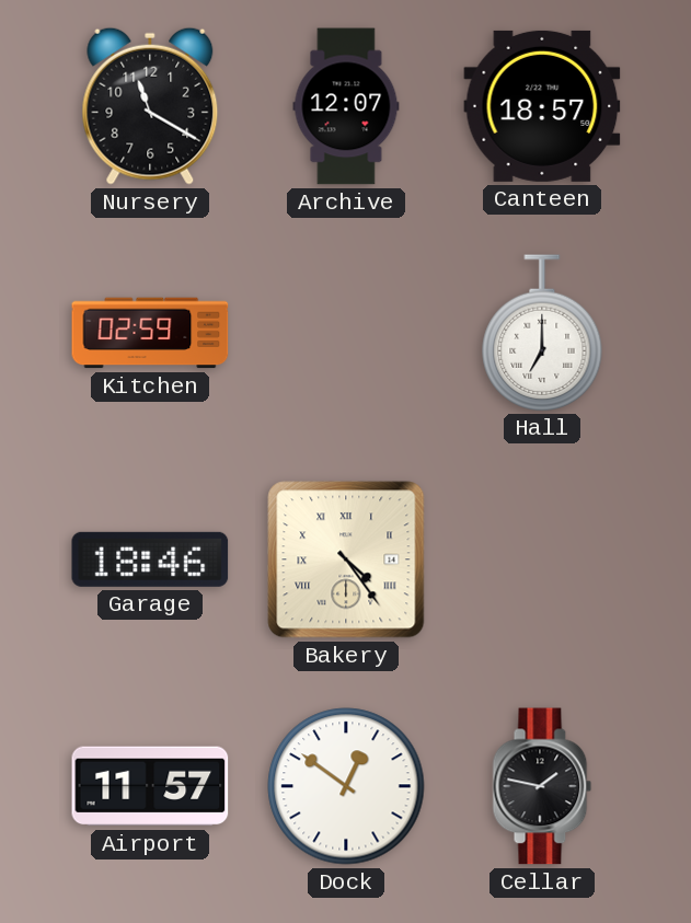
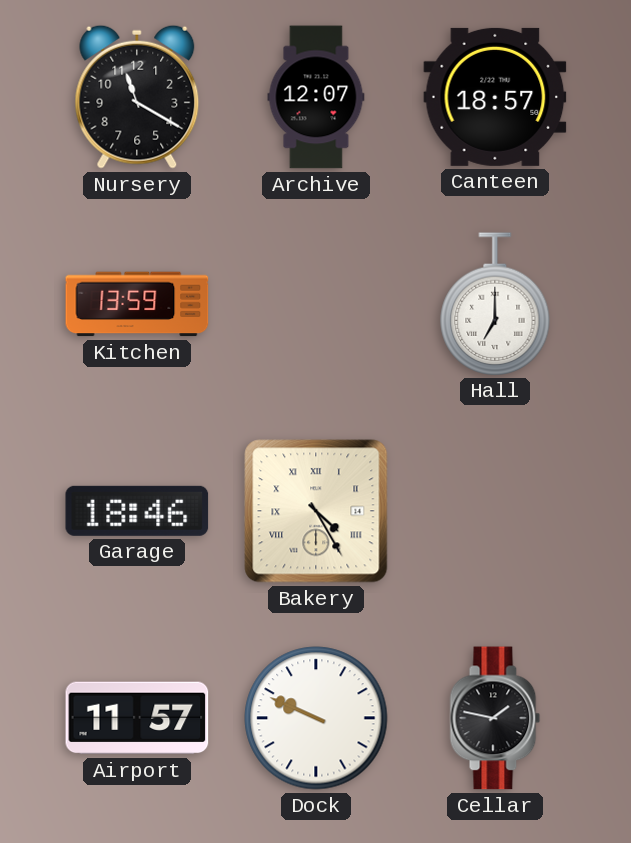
Kitchen: 02:59 -> 13:59
Bakery: 4:24 -> 4:25
Dock: 12:51 -> 9:49
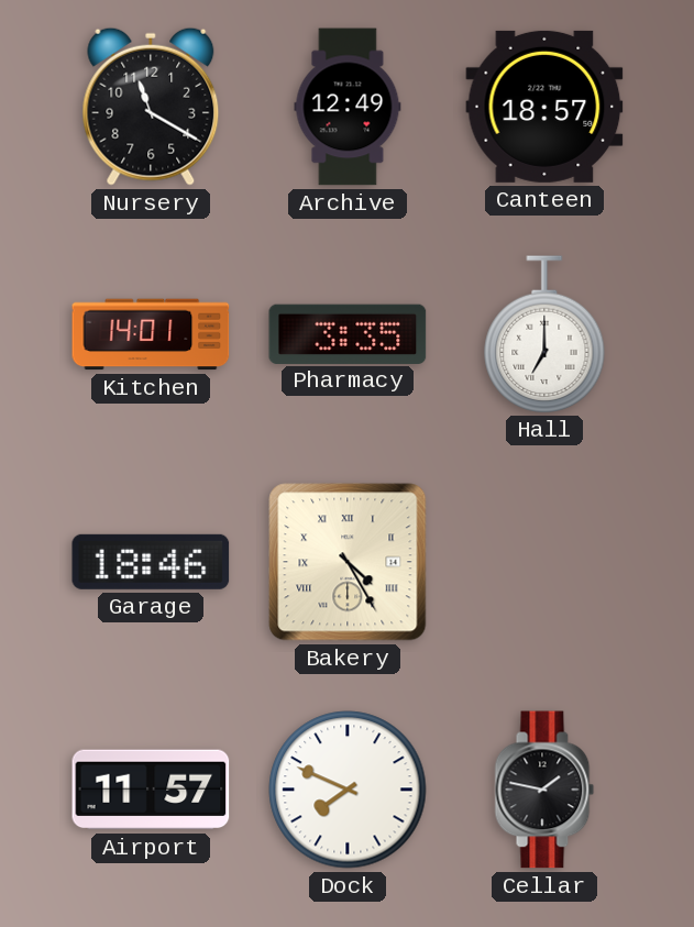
Archive: 12:07 -> 12:49
Kitchen: 13:59 -> 14:01
Pharmacy: none -> 3:35
Dock: 9:49 -> 7:49
